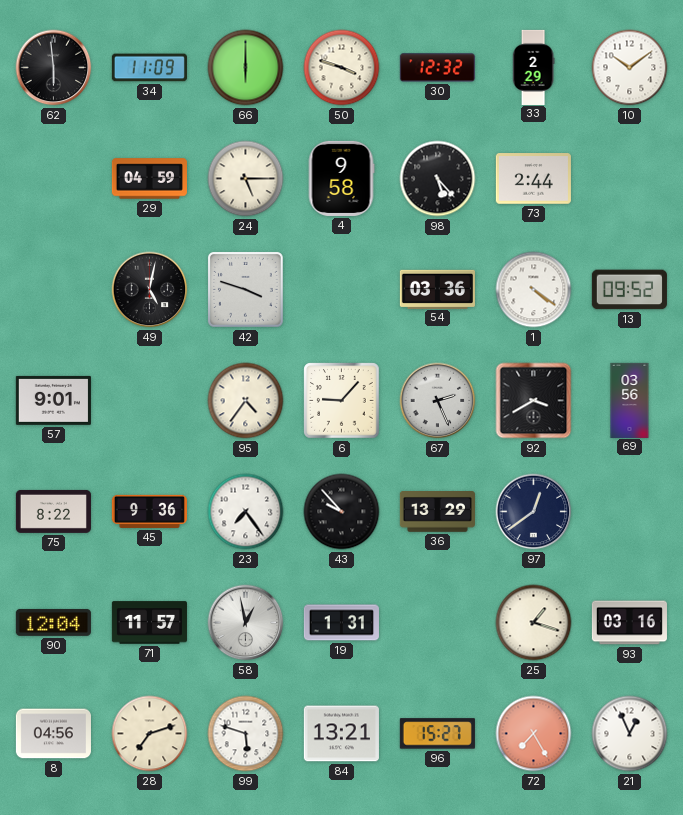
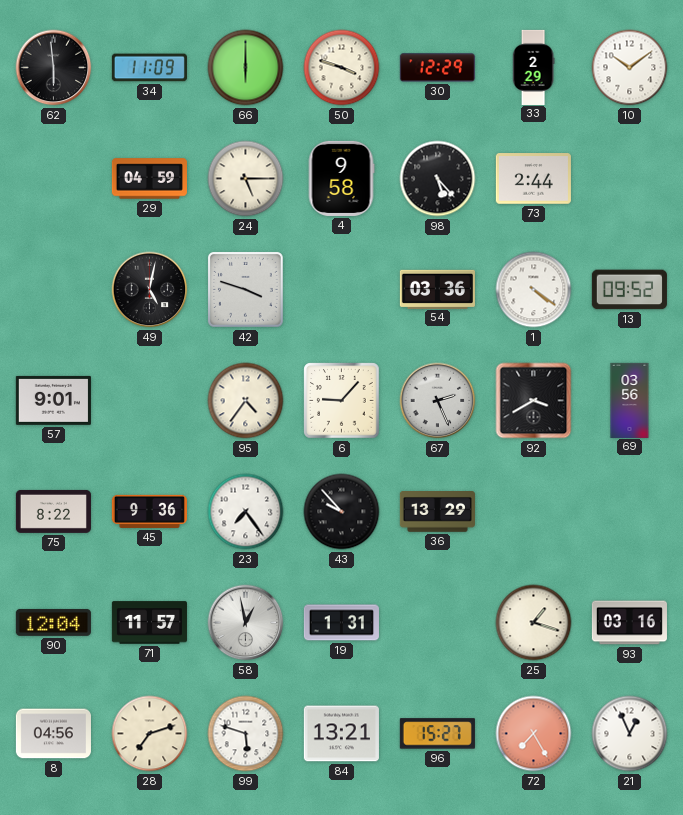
30: 12:32 -> 12:29
97: 12:39 -> none
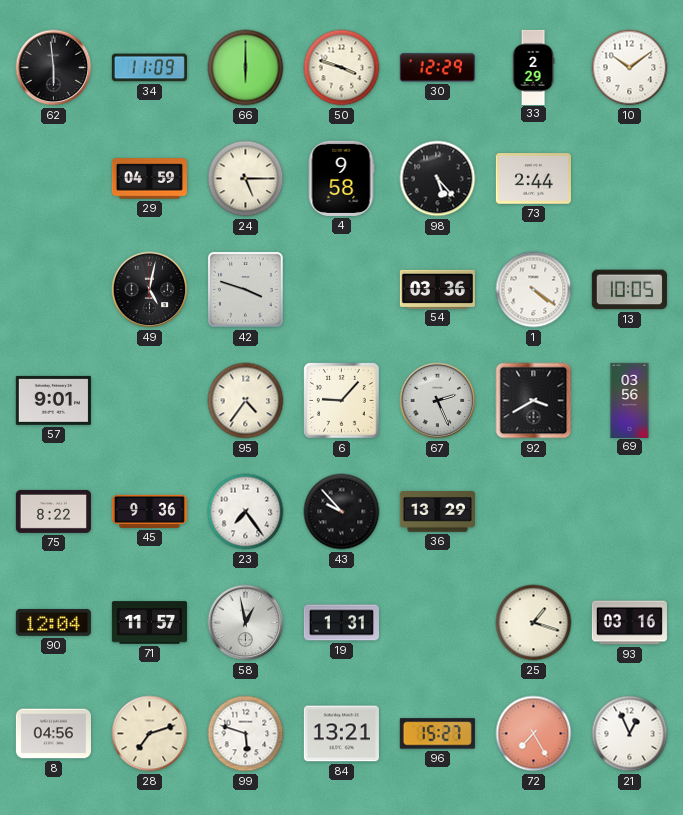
13: 09:52 -> 10:05
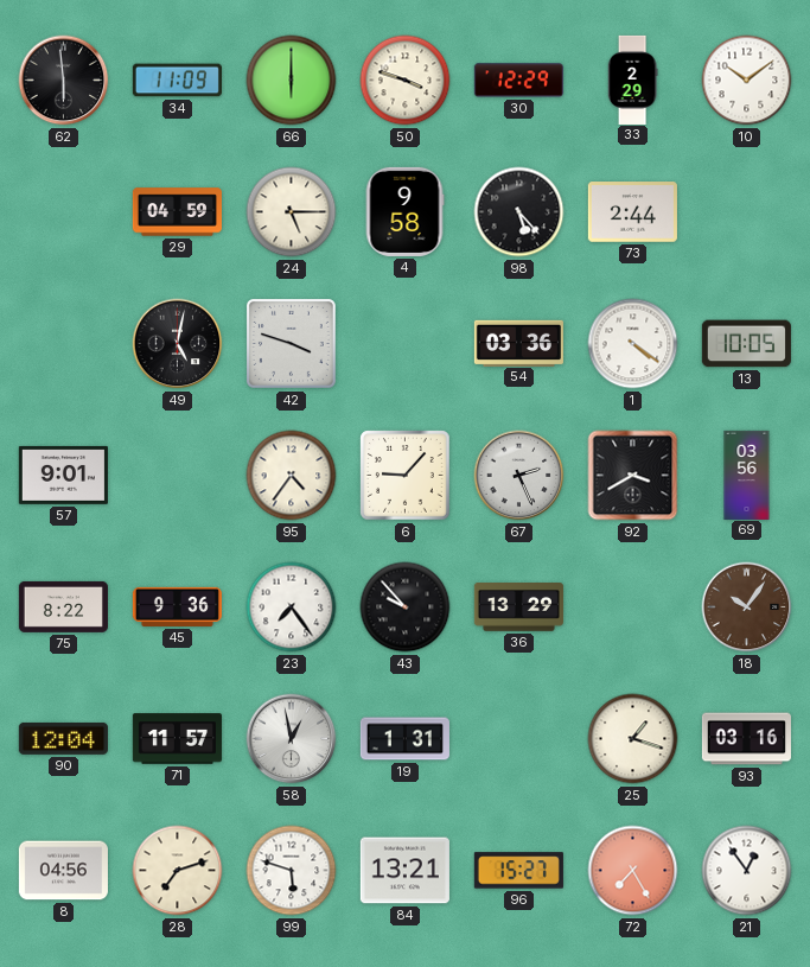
18: none -> 10:06
21: 12:56 -> 12:54
